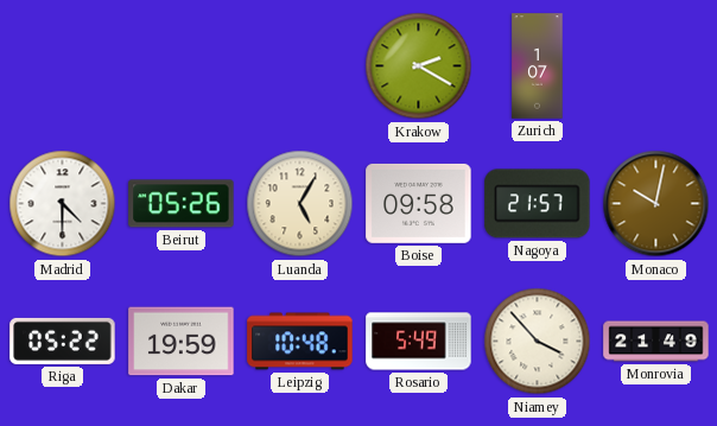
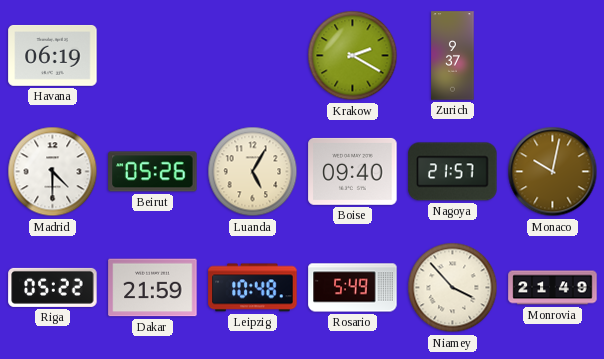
Havana: none -> 06:19
Zurich: 1:07 -> 9:37
Boise: 09:58 -> 09:40
Dakar: 19:59 -> 21:59
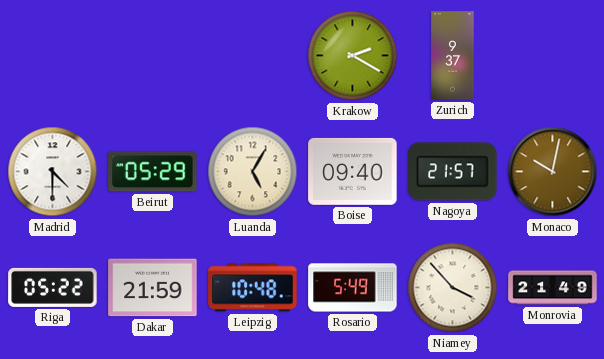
Havana: 06:19 -> none
Beirut: 05:26 -> 05:29
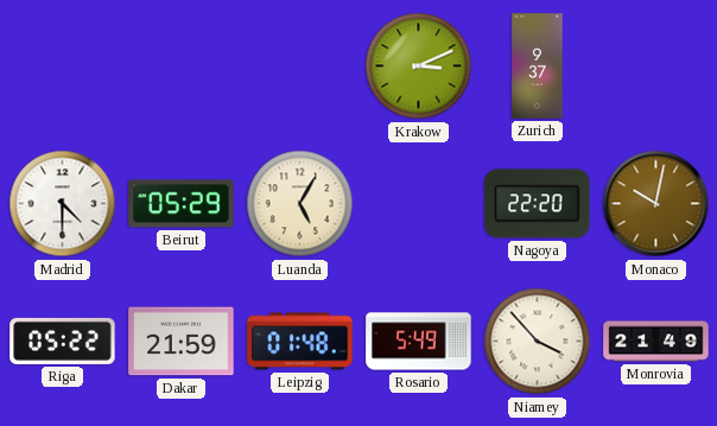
Krakow: 2:20 -> 3:11
Boise: 09:40 -> none
Nagoya: 21:57 -> 22:20
Leipzig: 10:48 -> 01:48
